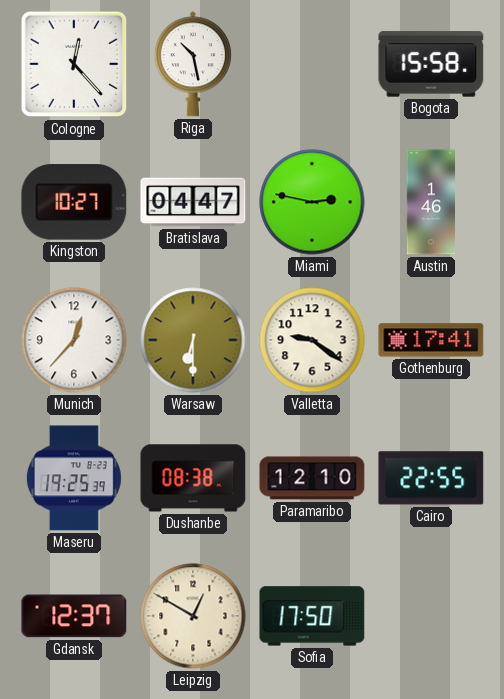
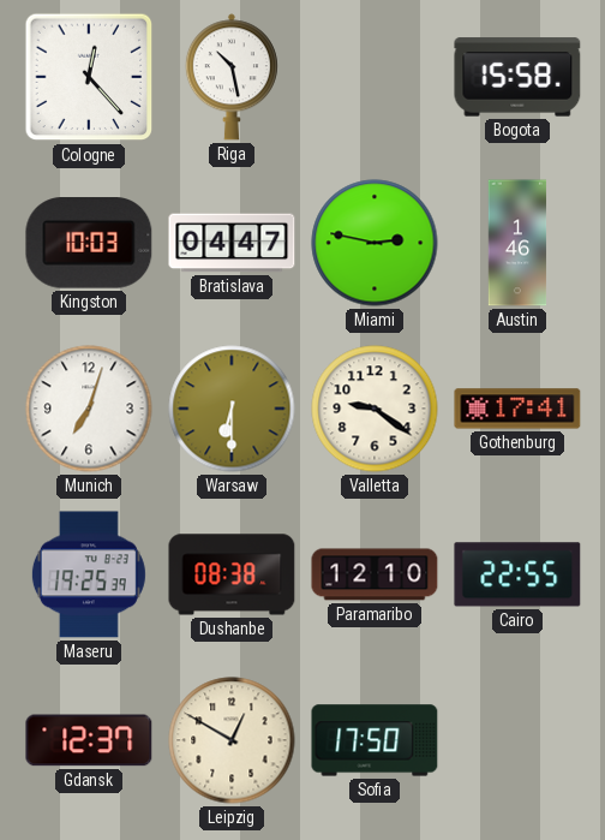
Kingston: 10:27 -> 10:03
Munich: 12:37 -> 7:03
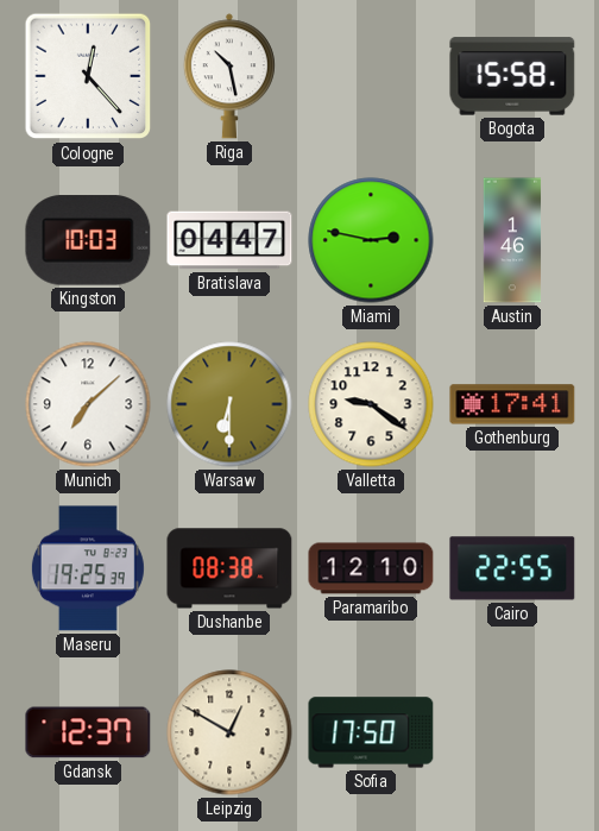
Munich: 7:03 -> 7:08
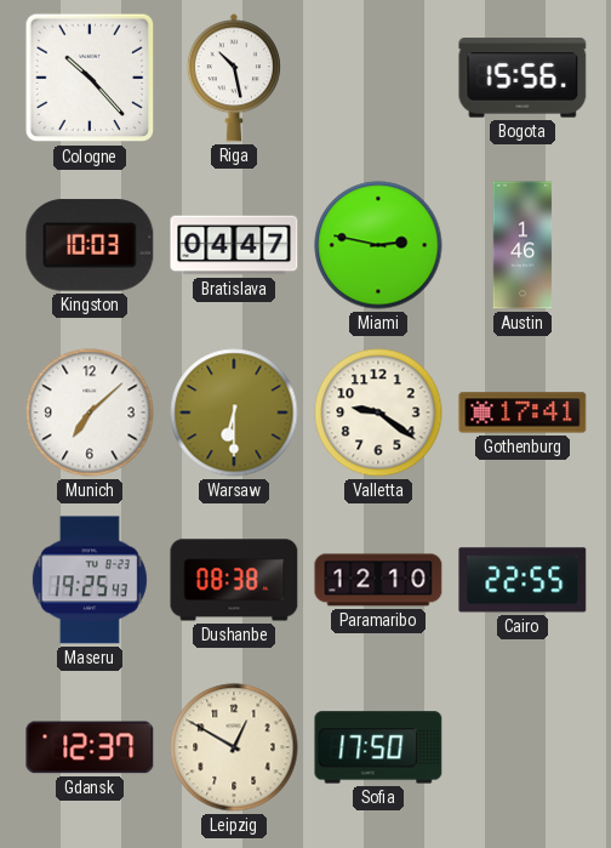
Cologne: 12:23 -> 10:23
Bogota: 15:58 -> 15:56
Maseru: 19:25:39 -> 19:25:43
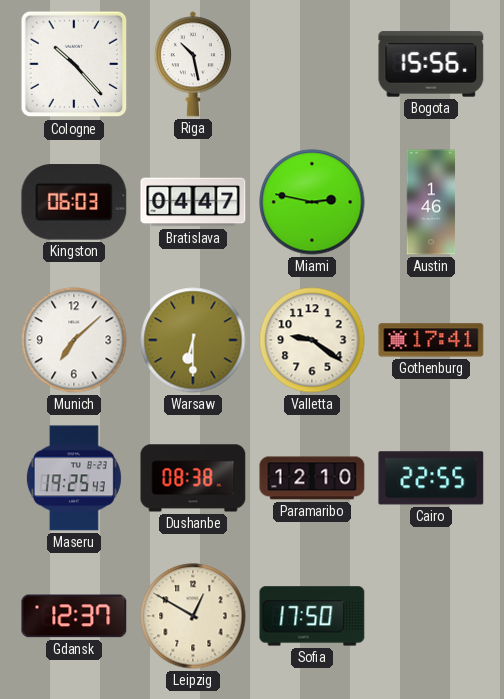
Kingston: 10:03 -> 06:03
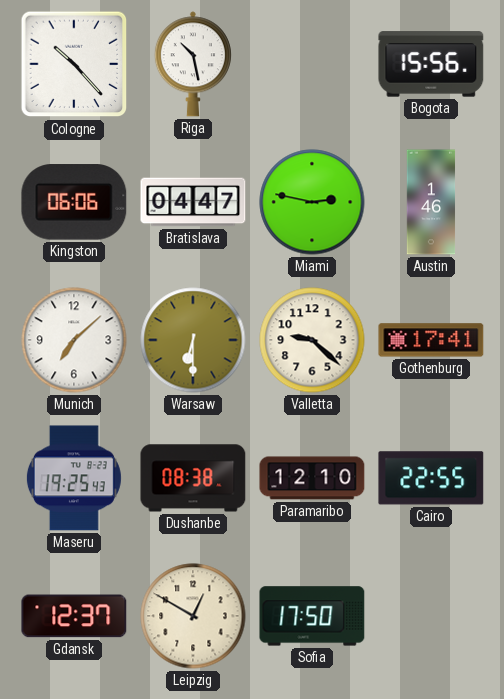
Kingston: 06:03 -> 06:06
Valletta: 9:21 -> 9:22
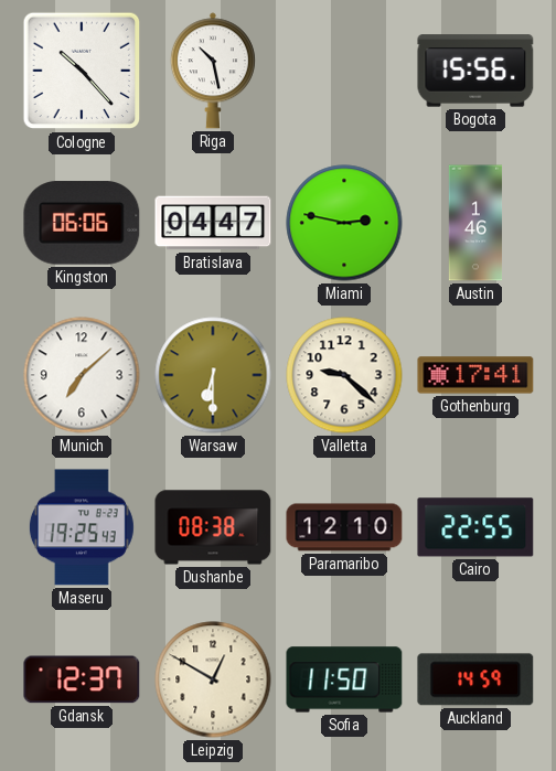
Sofia: 17:50 -> 11:50
Auckland: none -> 14:59
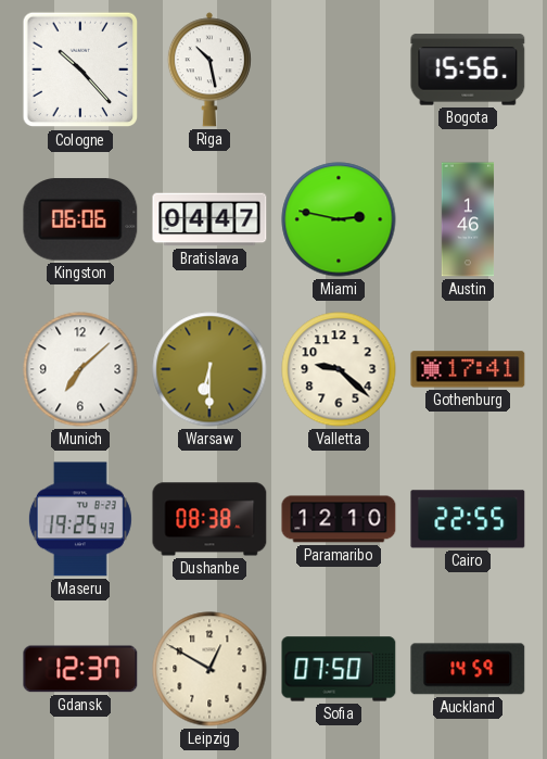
Sofia: 11:50 -> 07:50
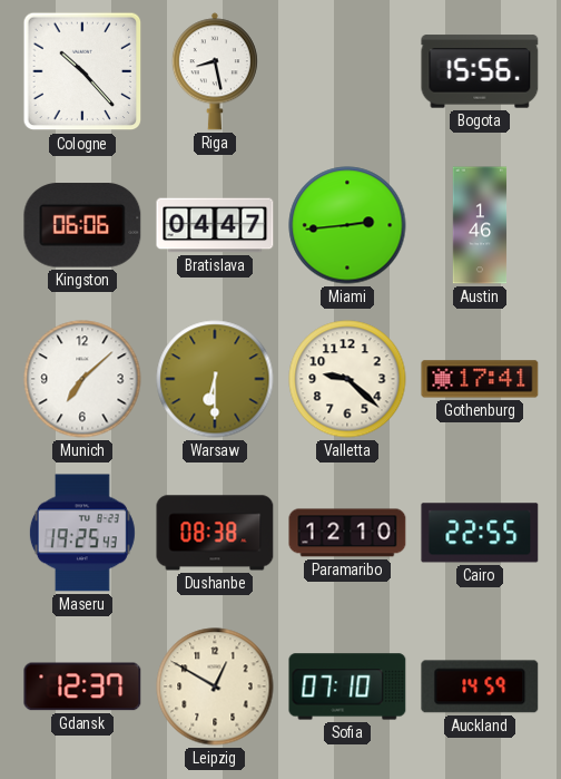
Riga: 10:28 -> 8:28
Miami: 2:47 -> 2:44
Sofia: 07:50 -> 07:10
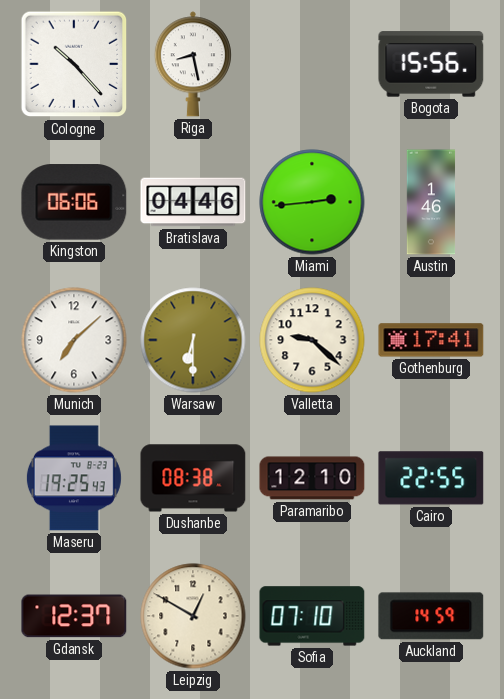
Bratislava: 04:47 -> 04:46
